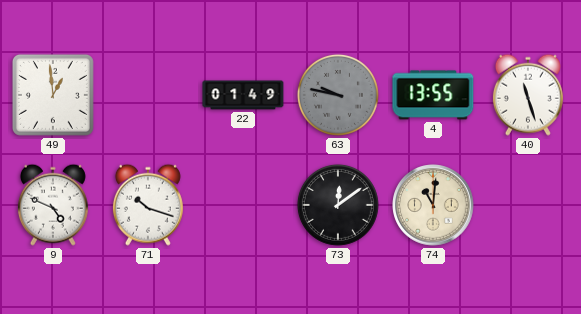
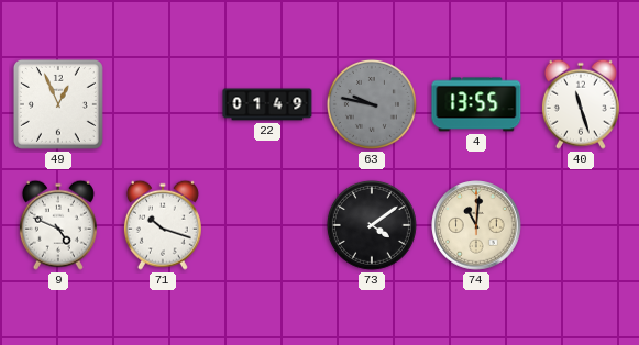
49: 12:59 -> 12:56
73: 12:09 -> 4:09
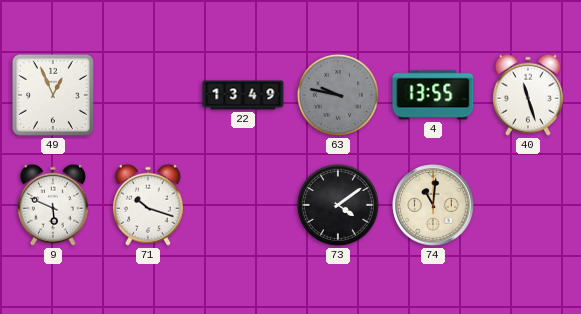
22: 01:49 -> 13:49
9: 4:49 -> 5:49
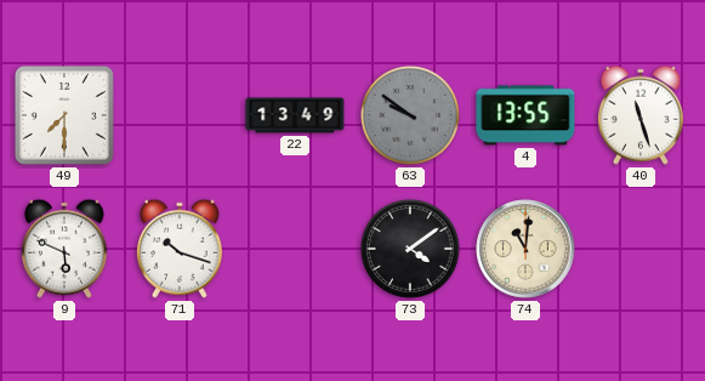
49: 12:56 -> 7:30
63: 9:47 -> 9:51
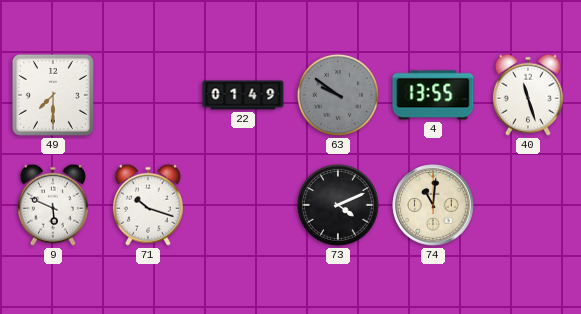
22: 13:49 -> 01:49
73: 4:09 -> 4:11
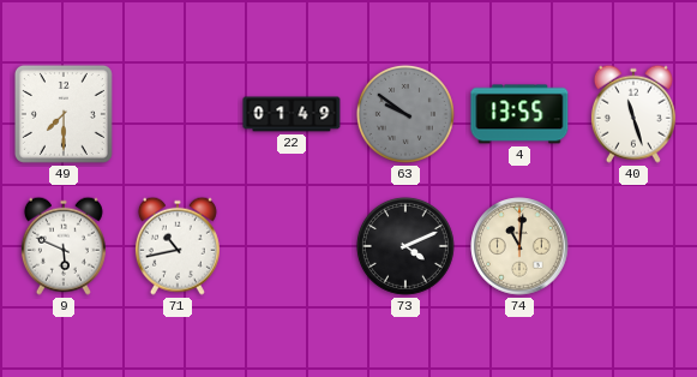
71: 10:18 -> 10:43
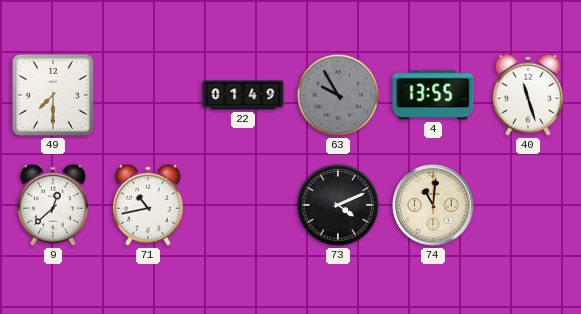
63: 9:51 -> 9:55
9: 5:49 -> 12:38
